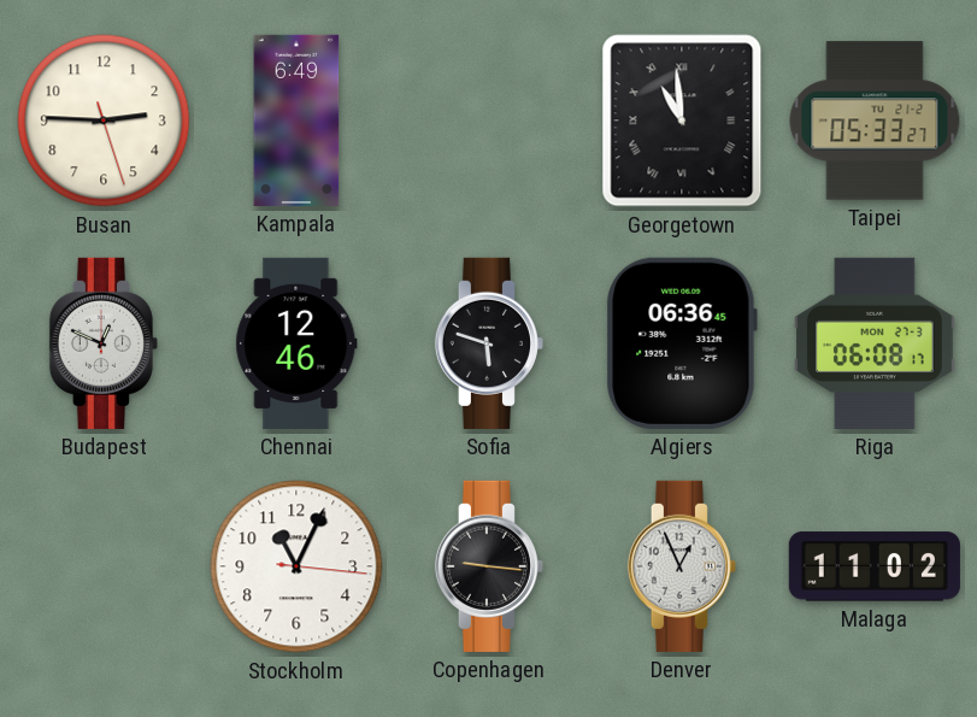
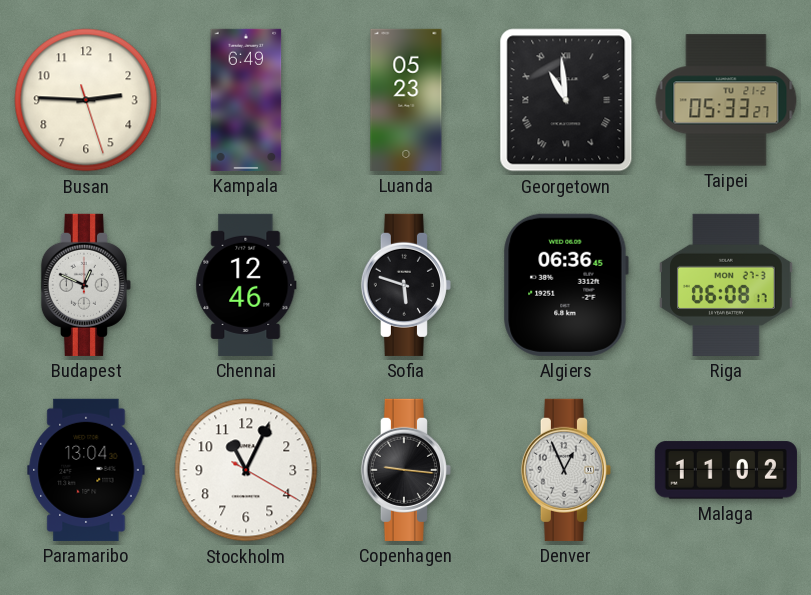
Luanda: none -> 05:23
Paramaribo: none -> 13:04
Stockholm: 11:04:16 -> 11:04:20
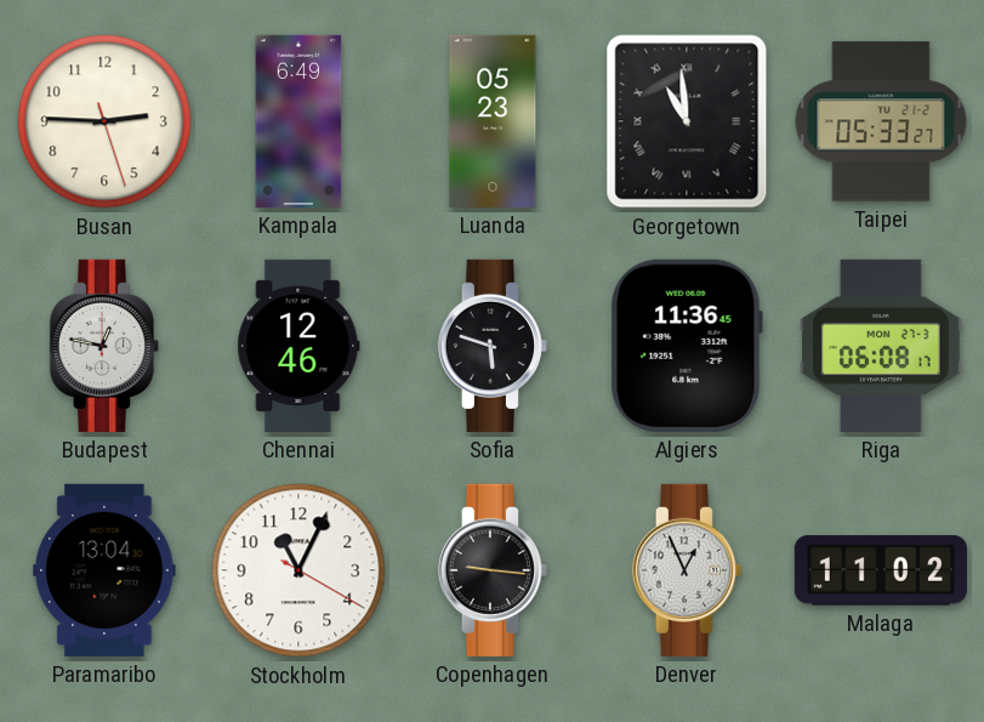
Budapest: 12:49 -> 12:47
Algiers: 06:36 -> 11:36
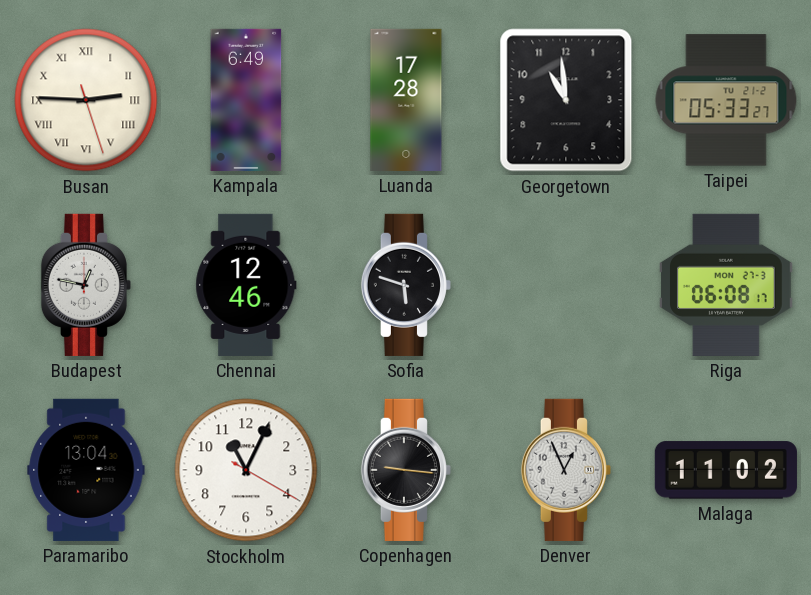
Busan numerals: Arabic -> Roman
Luanda: 05:23 -> 17:28
Georgetown numerals: Roman -> Arabic
Algiers: 11:36 -> none
